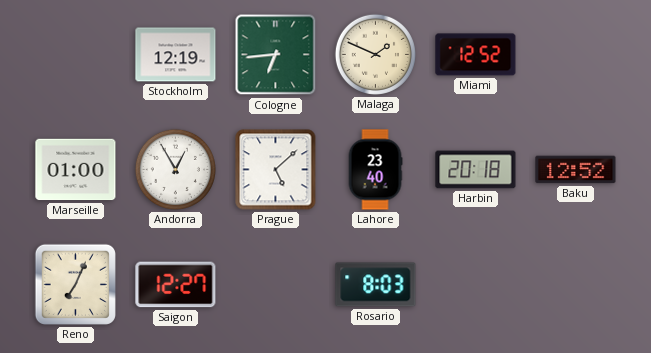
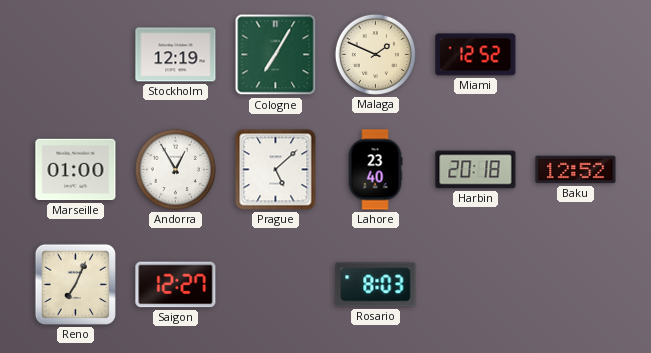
Cologne: 6:44 -> 7:05
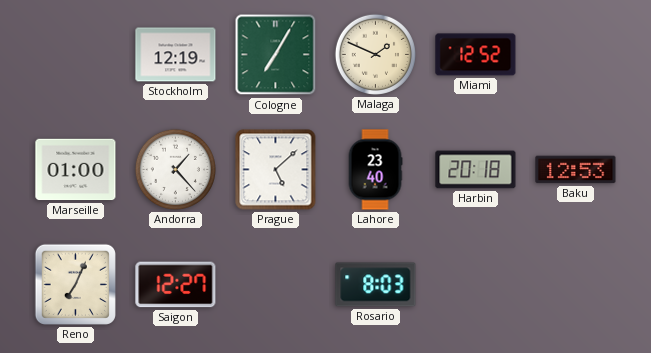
Andorra: 12:55 -> 1:23
Baku: 12:52 -> 12:53
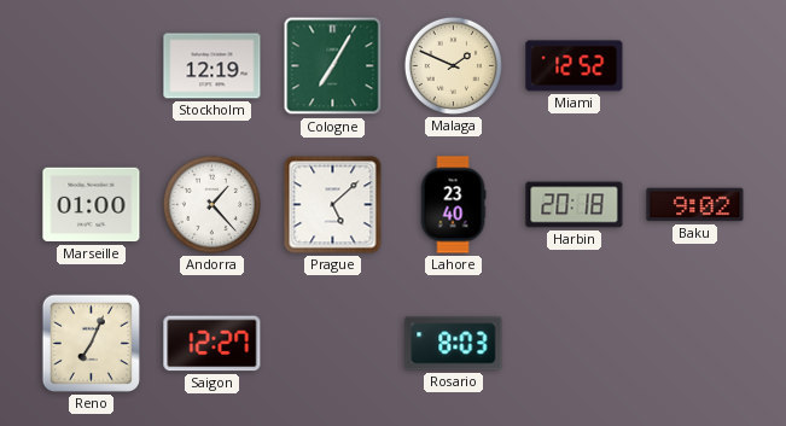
Baku: 12:53 -> 9:02
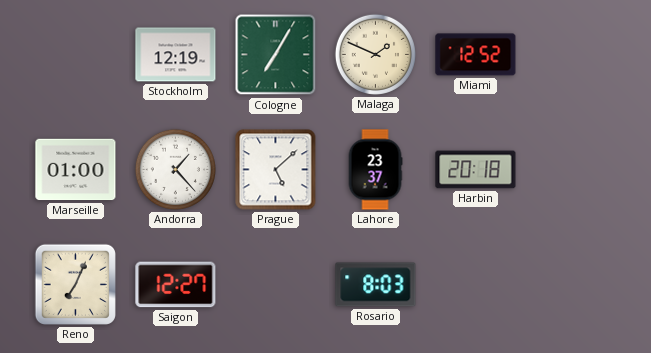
Lahore: 23:40 -> 23:37
Baku: 9:02 -> none
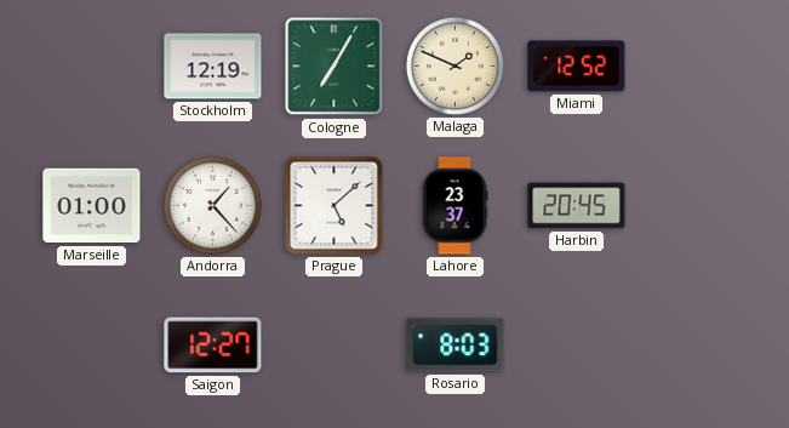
Harbin: 20:18 -> 20:45
Reno: 7:04 -> none
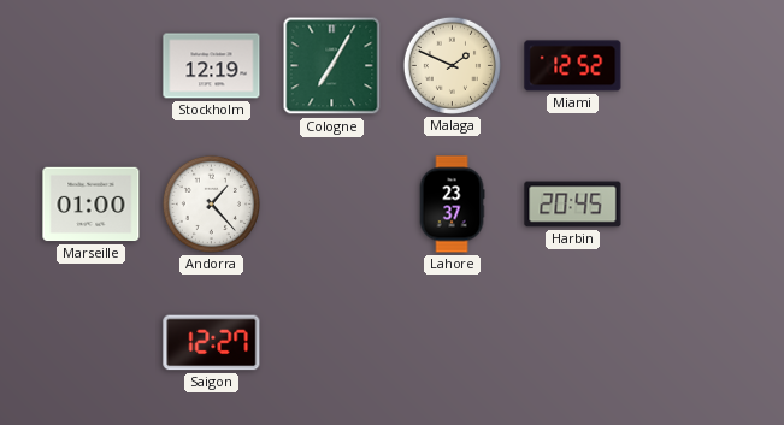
Prague: 5:08 -> none
Rosario: 8:03 -> none
